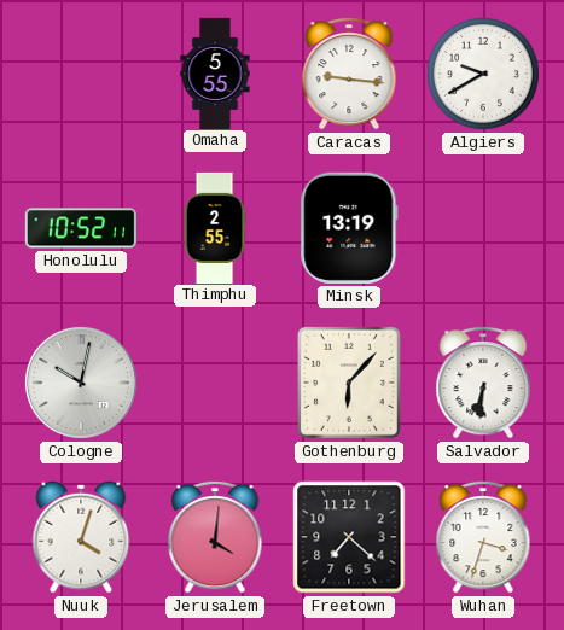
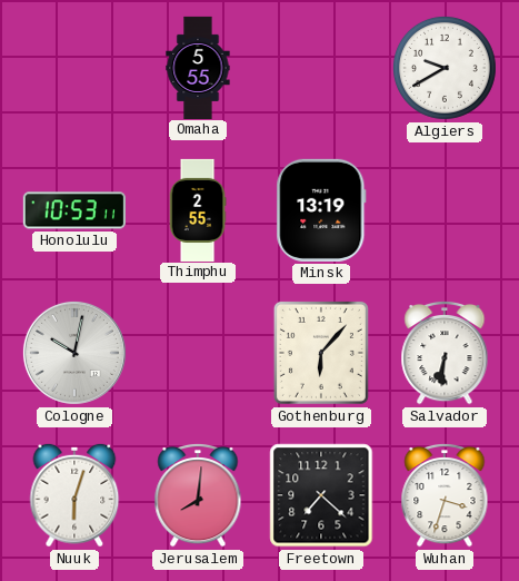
Caracas: 9:16 -> none
Honolulu: 10:52 -> 10:53
Nuuk: 4:03 -> 6:03
Jerusalem: 4:01 -> 8:01
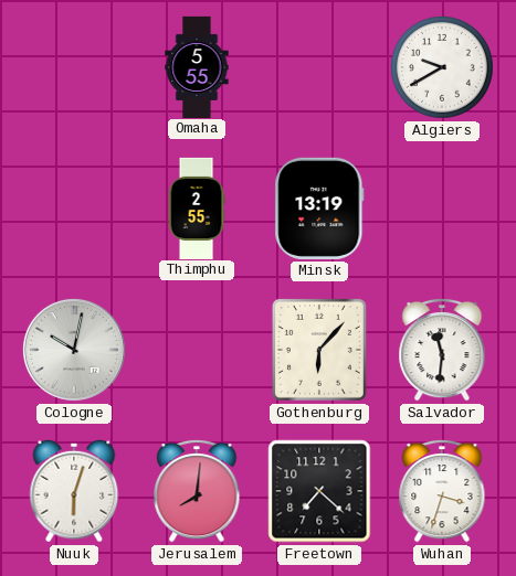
Honolulu: 10:53 -> none
Salvador: 6:31 -> 11:31
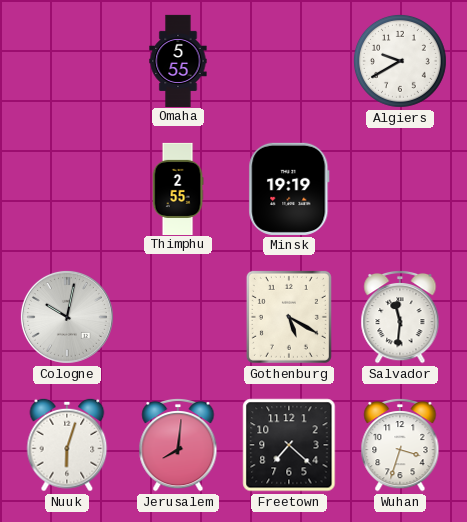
Minsk: 13:19 -> 19:19
Gothenburg: 6:07 -> 5:20
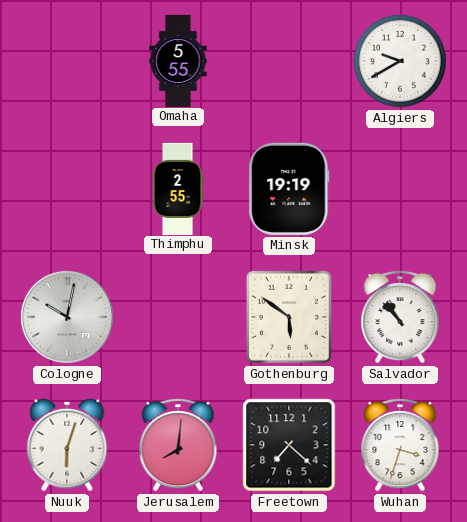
Gothenburg: 5:20 -> 5:51
Salvador: 11:31 -> 10:53
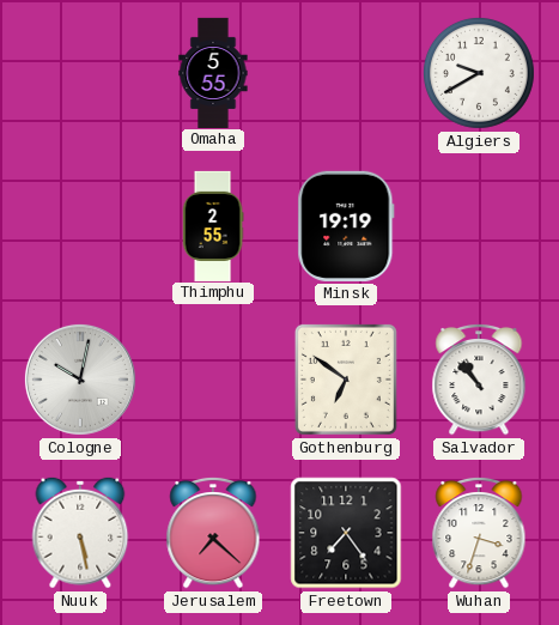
Gothenburg: 5:51 -> 6:51
Nuuk: 6:03 -> 5:28
Jerusalem: 8:01 -> 7:22
Freetown: 7:22 -> 7:24
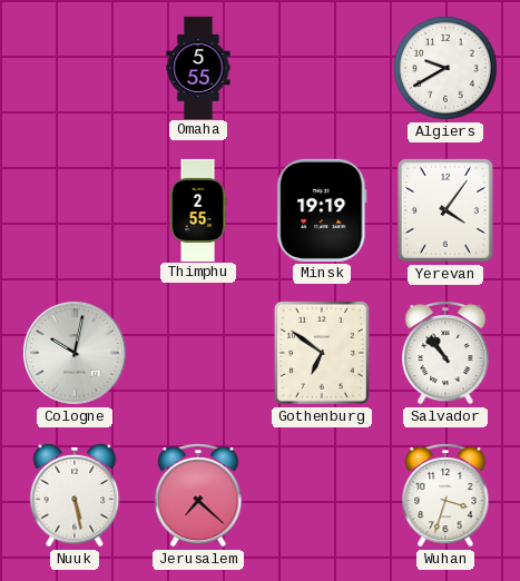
Yerevan: none -> 4:06
Freetown: 7:24 -> none
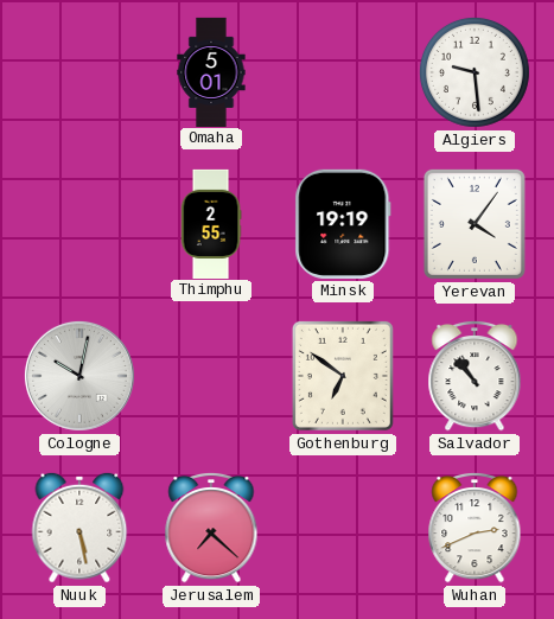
Omaha: 5:55 -> 5:01
Algiers: 9:40 -> 9:29
Wuhan: 3:33 -> 2:41
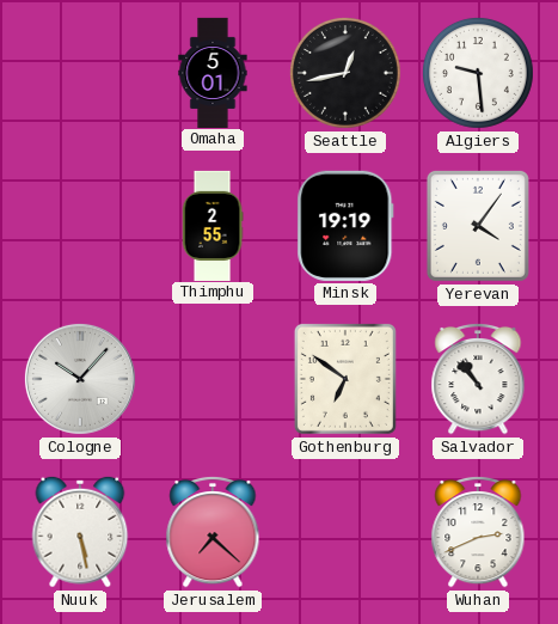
Seattle: none -> 12:43
Cologne: 10:02 -> 10:07
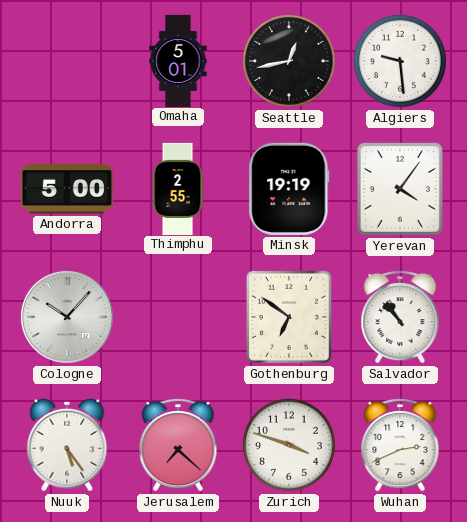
Andorra: none -> 5:00
Nuuk: 5:28 -> 5:24
Zurich: none -> 3:48
